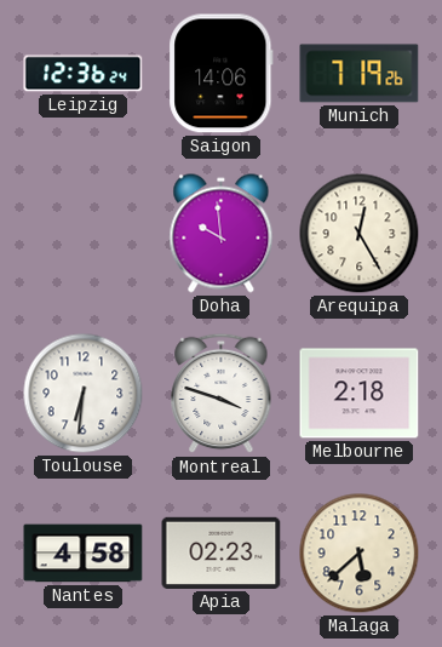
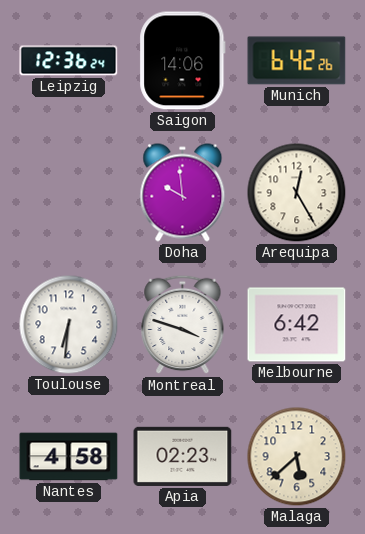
Munich: 7:19 -> 6:42
Melbourne: 2:18 -> 6:42
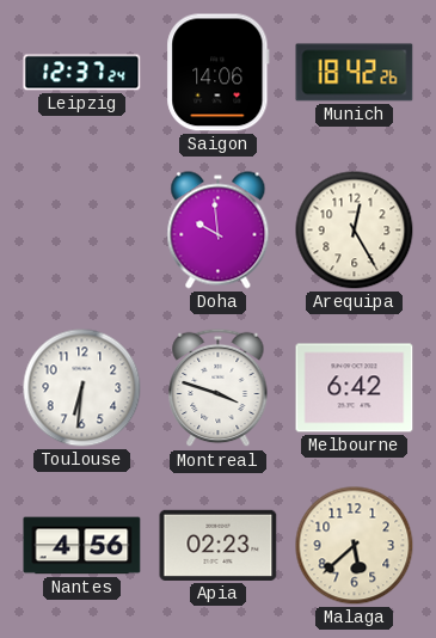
Leipzig: 12:36 -> 12:37
Munich: 6:42 -> 18:42
Nantes: 4:58 -> 4:56
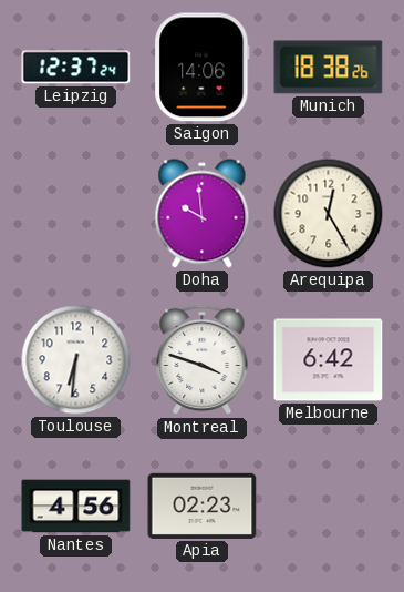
Munich: 18:42 -> 18:38
Malaga: 5:38 -> none
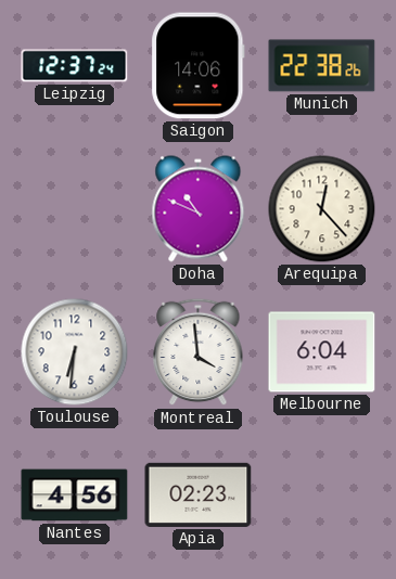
Munich: 18:38 -> 22:38
Doha: 9:59 -> 10:49
Arequipa: 12:25 -> 12:23
Montreal: 3:48 -> 3:59
Melbourne: 6:42 -> 6:04
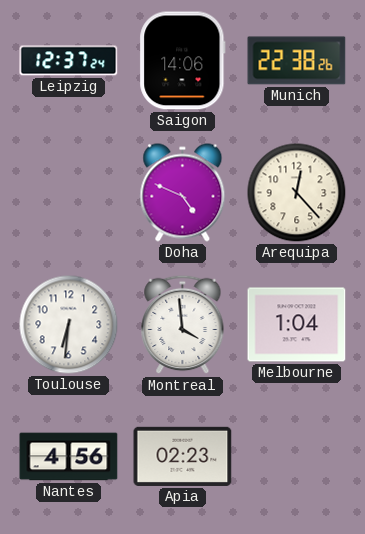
Doha: 10:49 -> 4:49
Melbourne: 6:04 -> 1:04
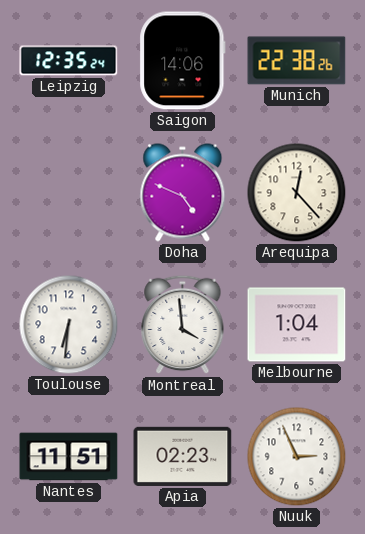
Leipzig: 12:37 -> 12:35
Nantes: 4:56 -> 11:51
Nuuk: none -> 2:56
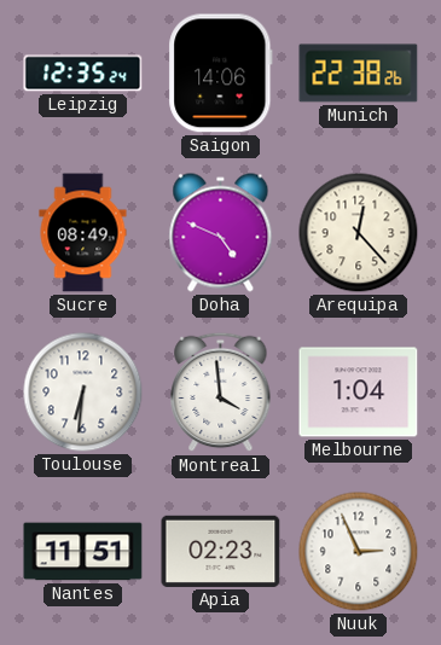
Sucre: none -> 08:49
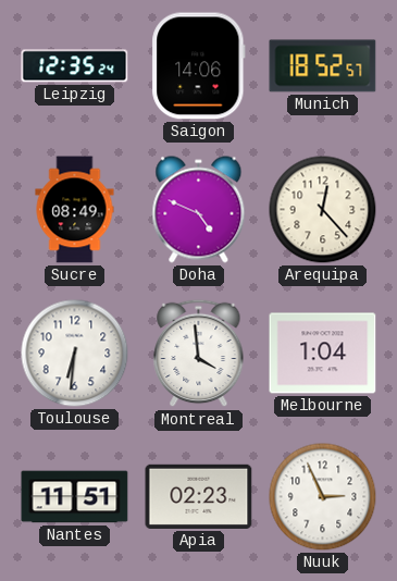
Munich: 22:38 -> 18:52
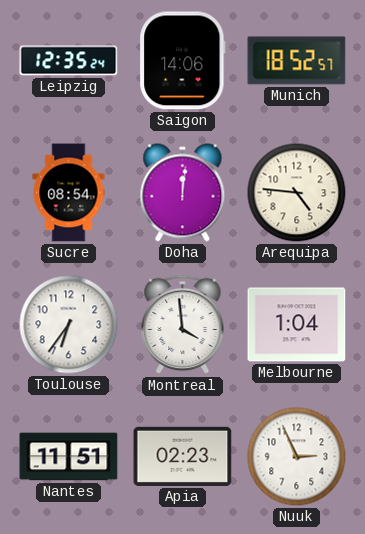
Sucre: 08:49 -> 08:54
Doha: 4:49 -> 12:01
Arequipa: 12:23 -> 4:46
Toulouse: 6:31 -> 6:36
